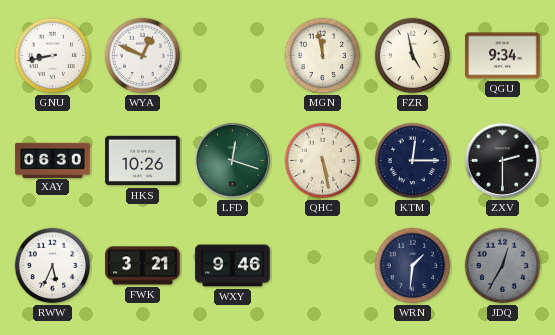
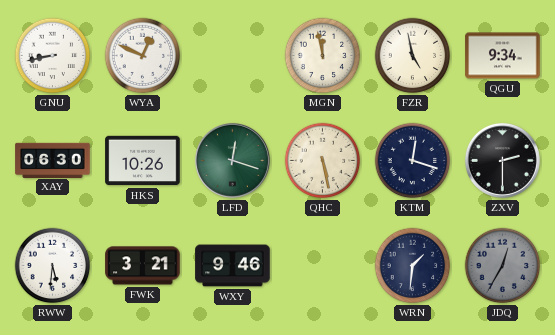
KTM: 12:15 -> 12:18
RWW: 5:34 -> 5:31
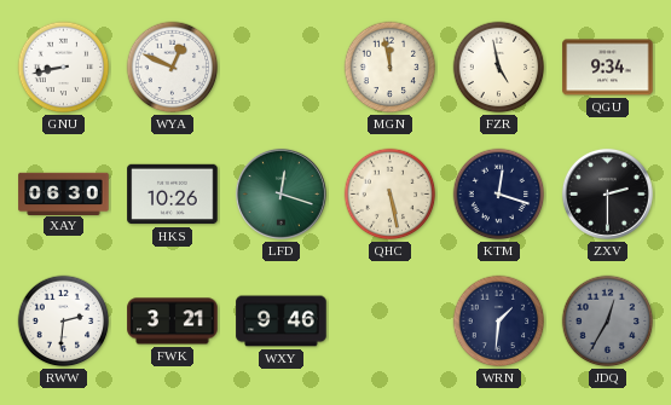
RWW: 5:31 -> 2:31
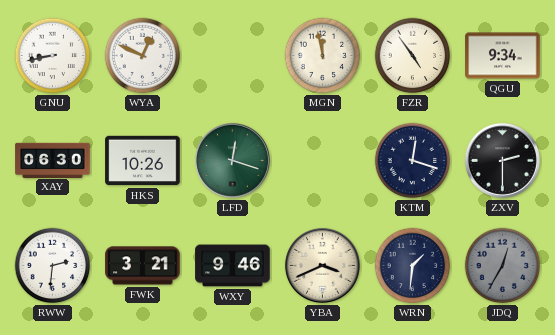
FZR: 4:58 -> 4:54
QHC: 5:28 -> none
YBA: none -> 3:41
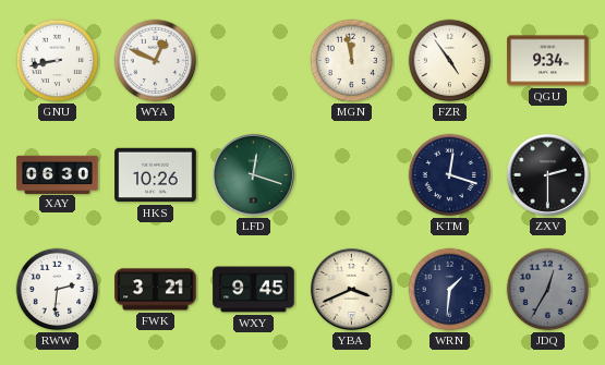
WXY: 9:46 -> 9:45
